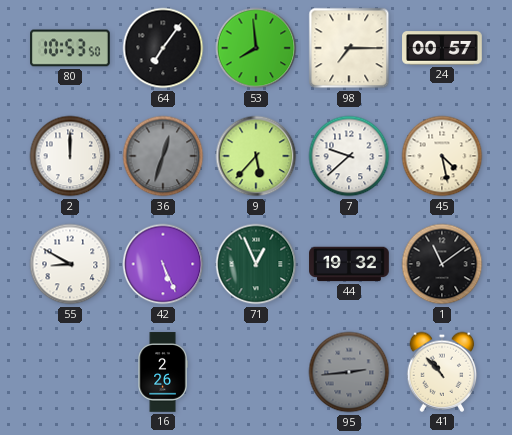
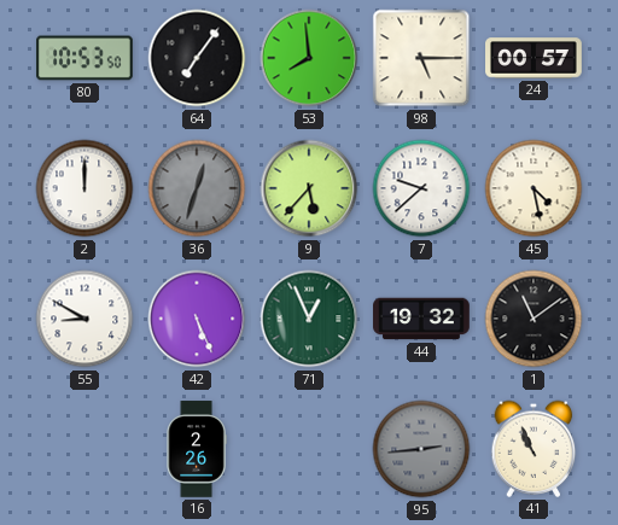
98: 7:15 -> 5:15
41: 10:53 -> 10:56
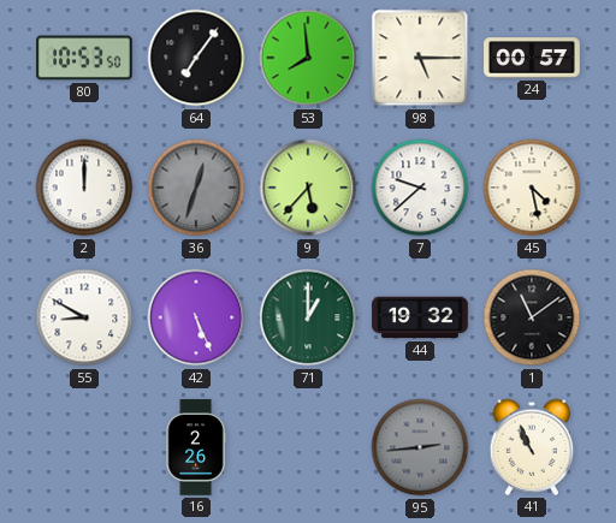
71: 12:56 -> 1:00
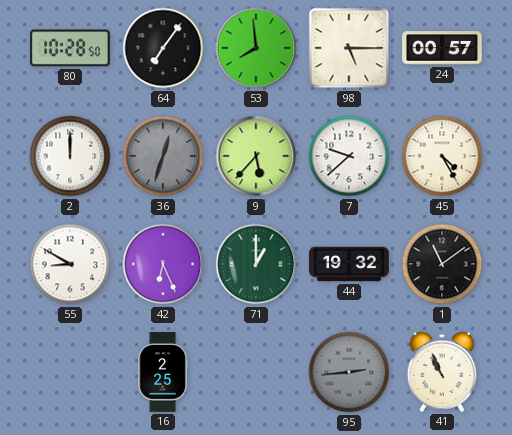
80: 10:53 -> 10:28
45: 4:28 -> 4:25
42: 5:26 -> 6:26
16: 2:26 -> 2:25
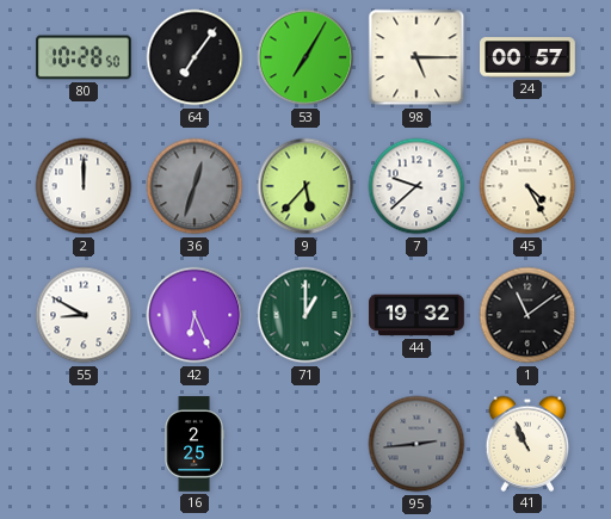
53: 7:59 -> 7:05
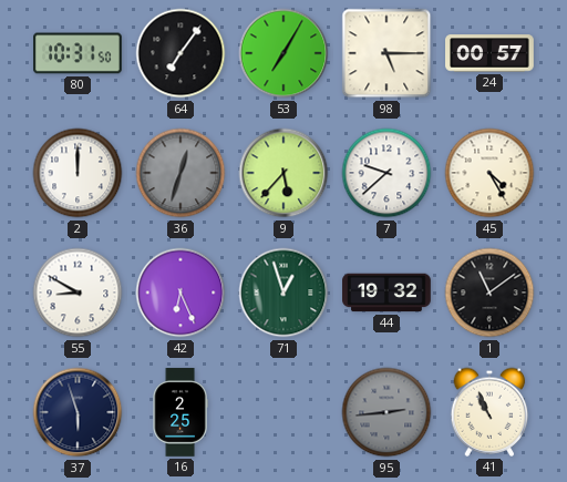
80: 10:28 -> 10:31
71: 1:00 -> 12:57
37: none -> 5:57
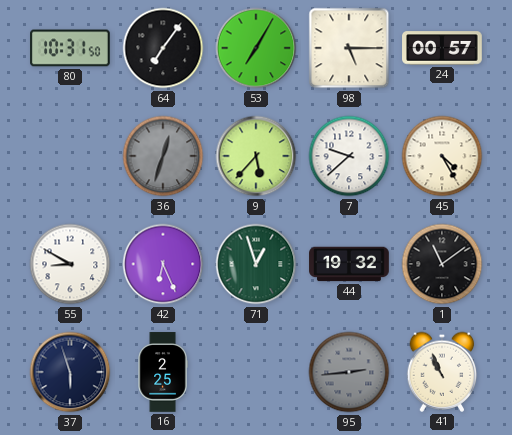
2: 12:00 -> none
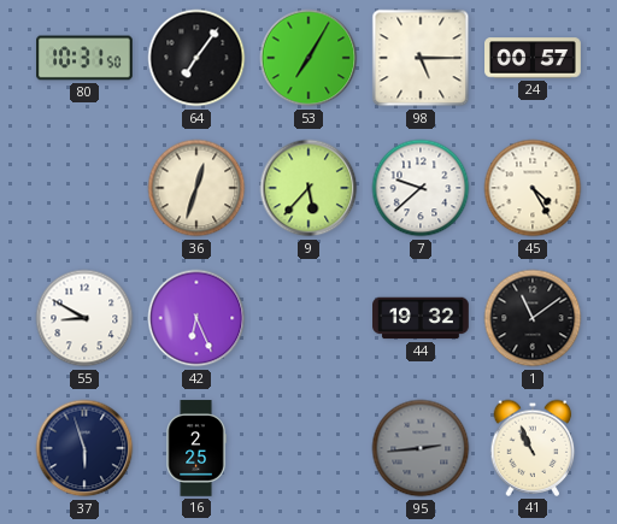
36 dial: grey -> cream
71: 12:57 -> none
